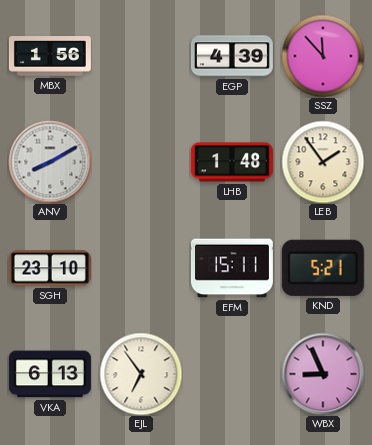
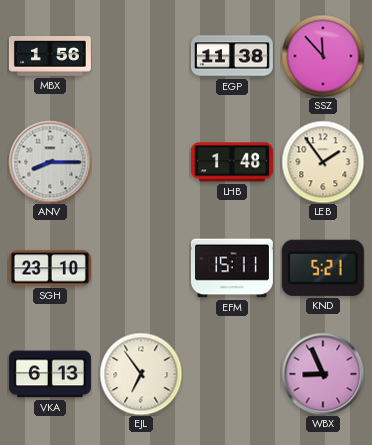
EGP: 4:39 -> 11:38
ANV: 8:10 -> 8:15
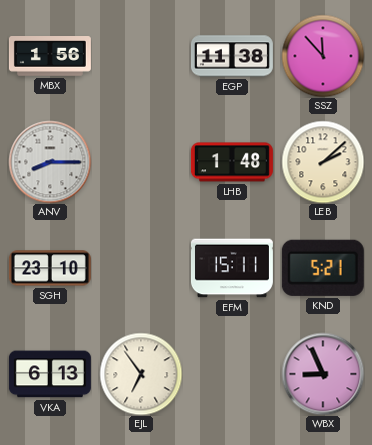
LEB: 1:54 -> 2:08
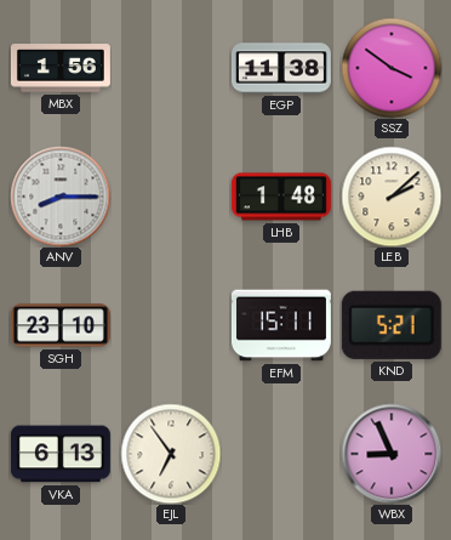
SSZ: 11:53 -> 3:51
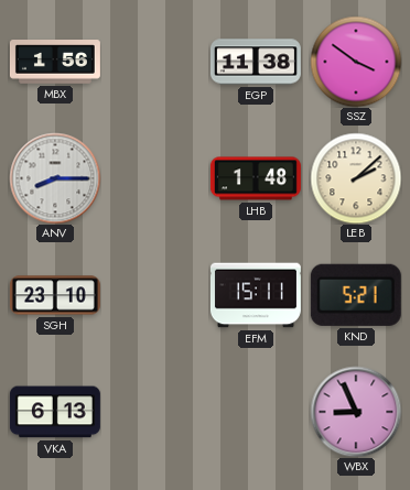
EJL: 6:54 -> none
